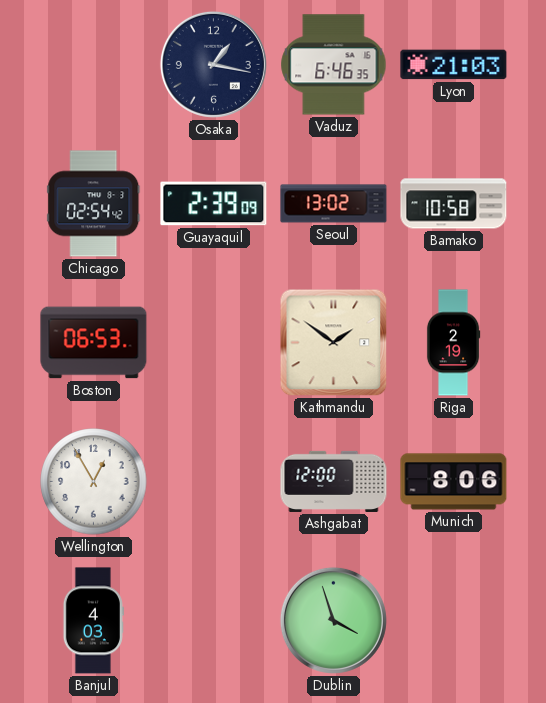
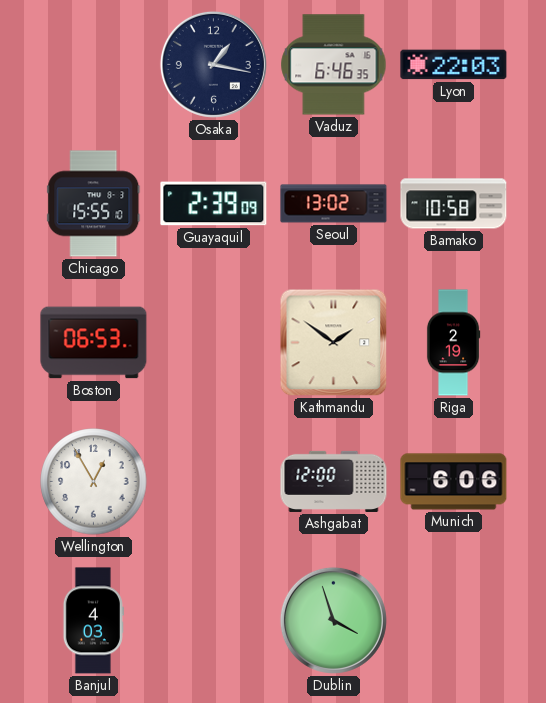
Lyon: 21:03 -> 22:03
Chicago: 02:54 -> 15:55
Munich: 8:06 -> 6:06
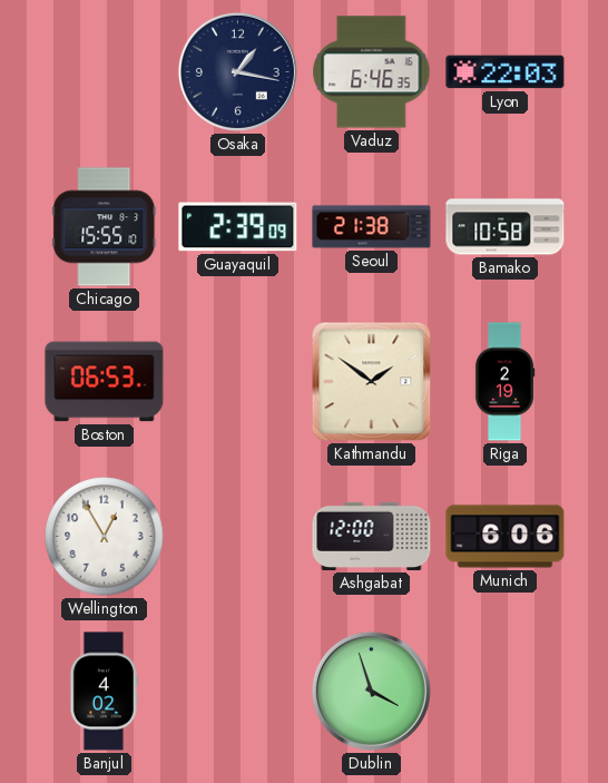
Seoul: 13:02 -> 21:38
Banjul: 4:03 -> 4:02
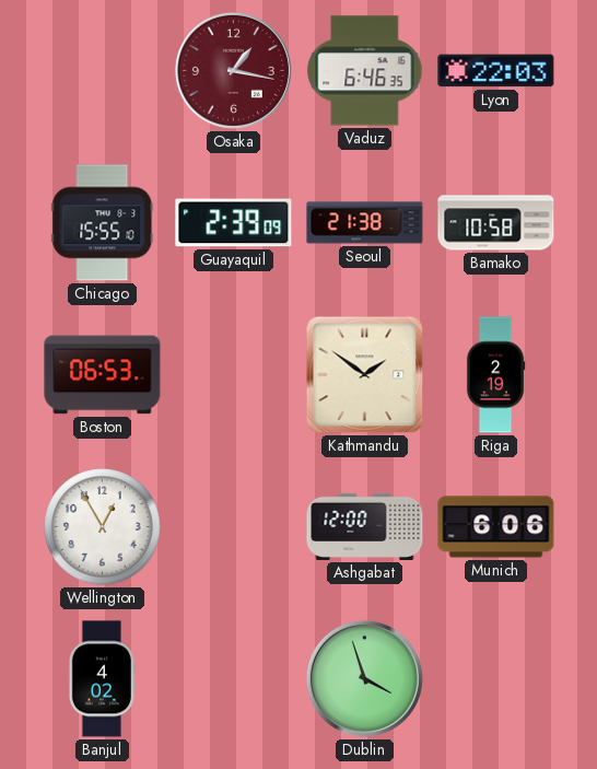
Osaka dial: navy -> burgundy
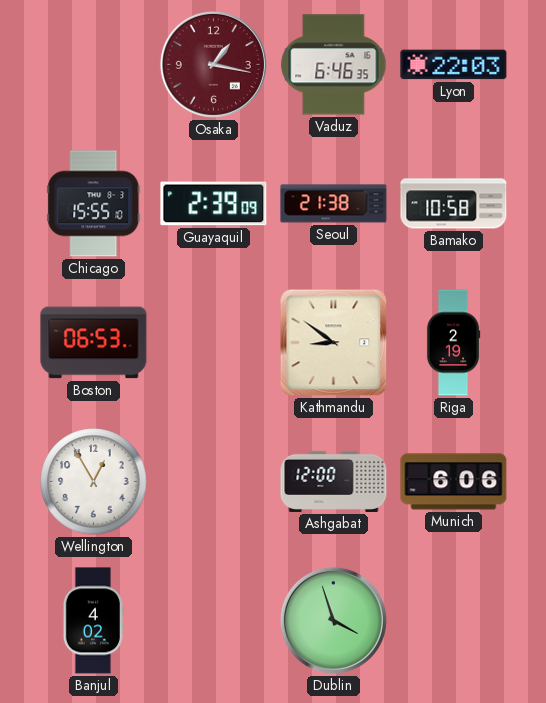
Kathmandu: 1:51 -> 8:51
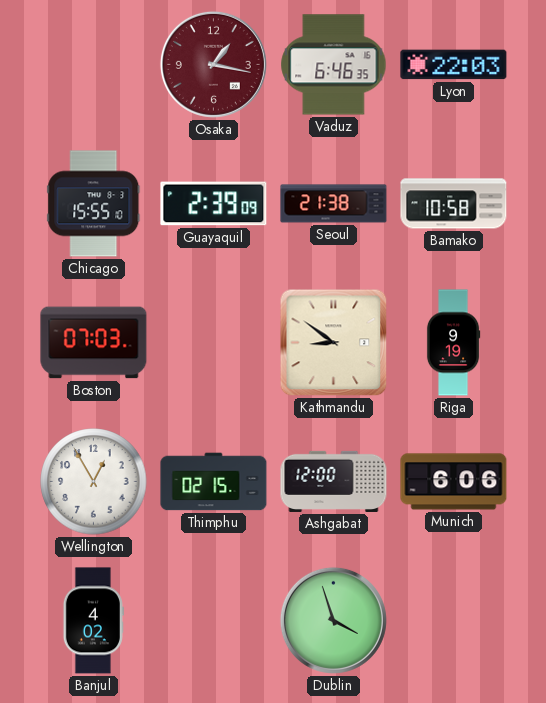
Boston: 06:53 -> 07:03
Riga: 2:19 -> 9:19
Thimphu: none -> 02:15
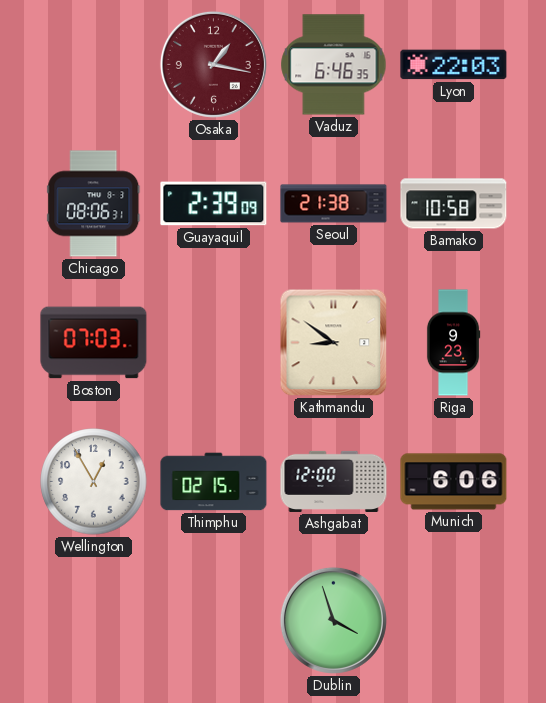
Chicago: 15:55 -> 08:06
Riga: 9:19 -> 9:23
Banjul: 4:02 -> none
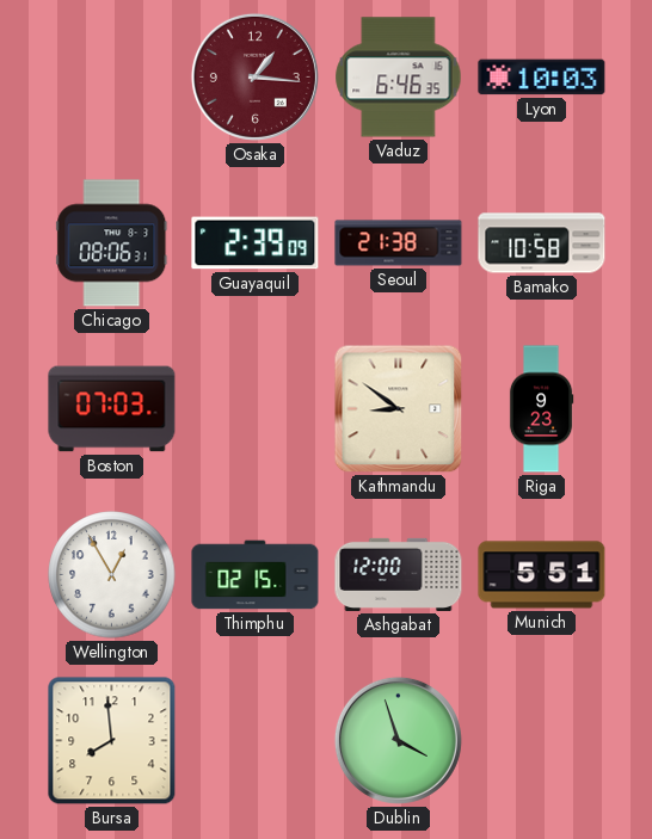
Osaka: 1:17 -> 1:16
Lyon: 22:03 -> 10:03
Munich: 6:06 -> 5:51
Bursa: none -> 7:59
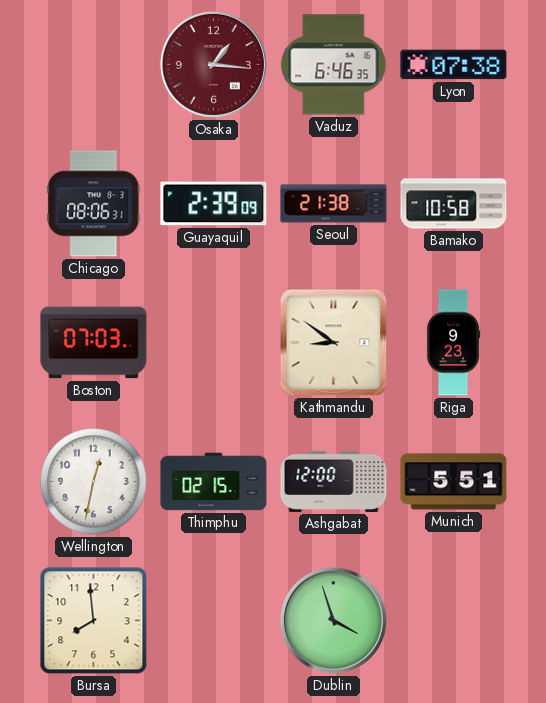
Lyon: 10:03 -> 07:38
Wellington: 12:55 -> 12:32
